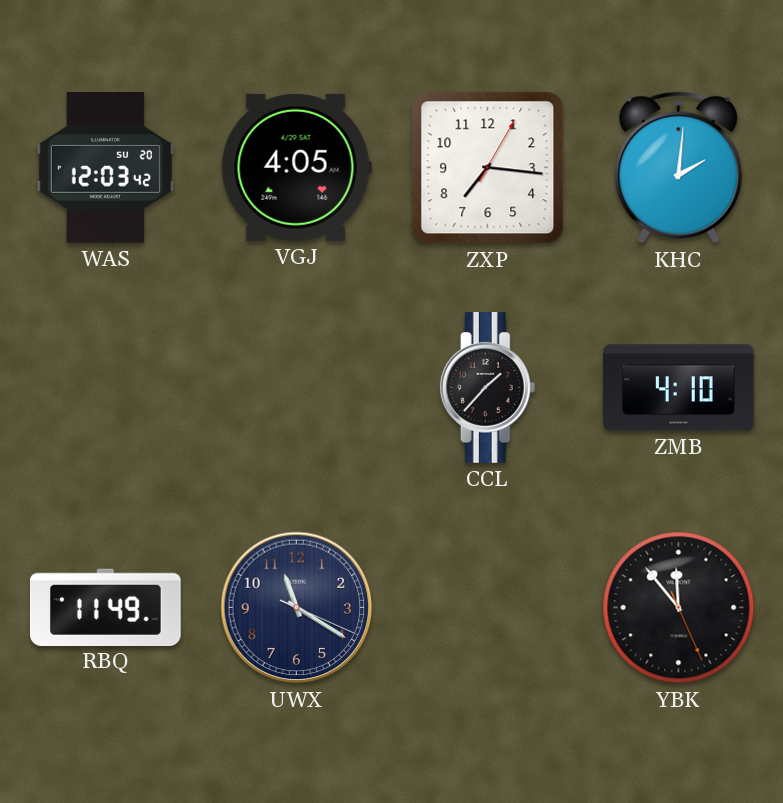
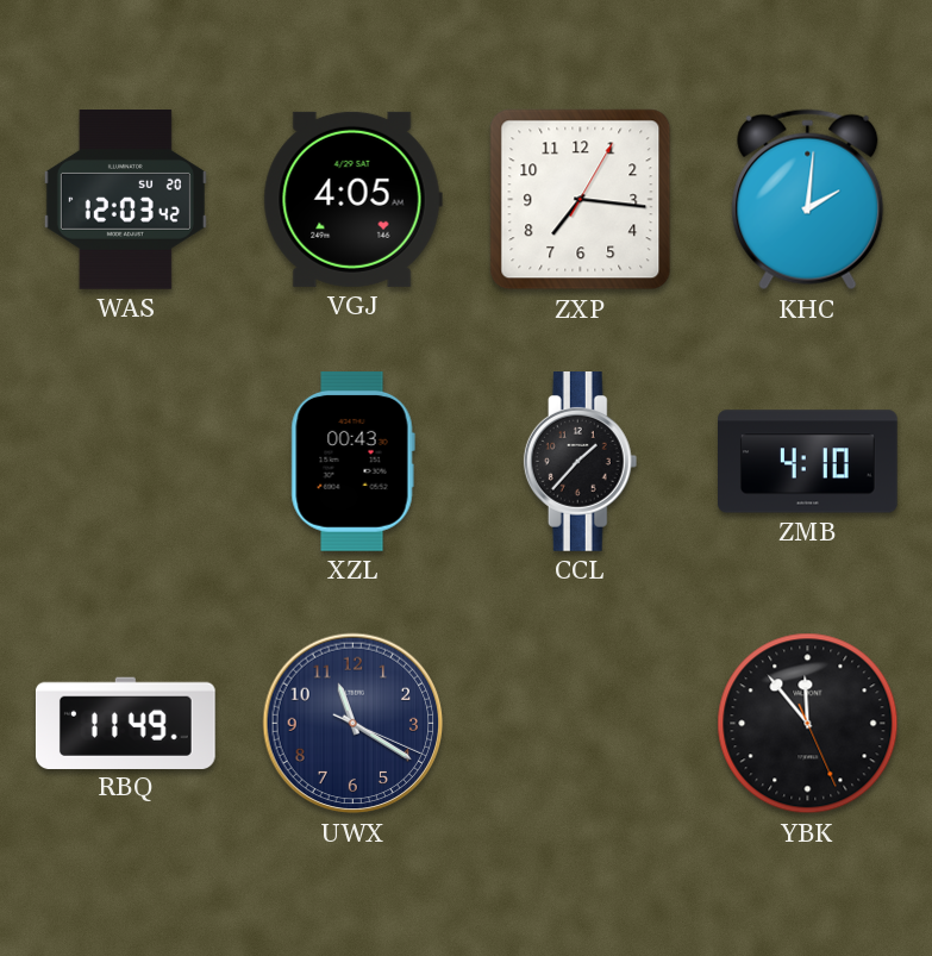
XZL: none -> 00:43
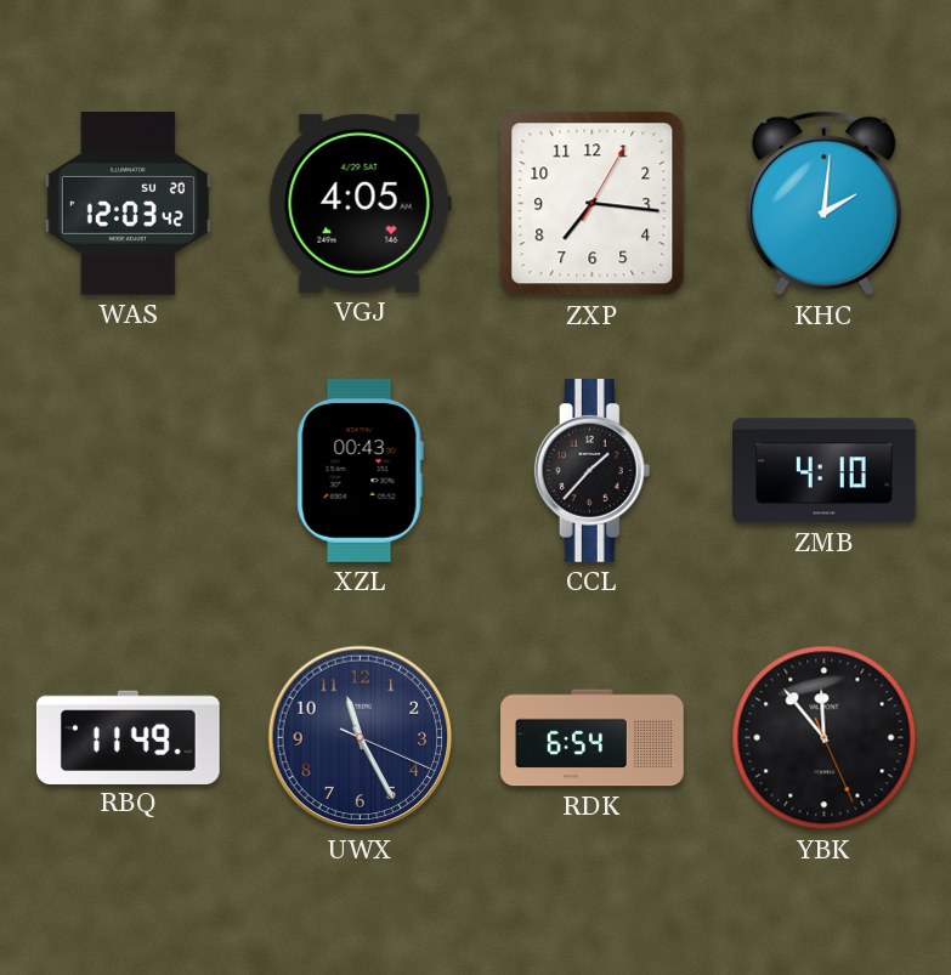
UWX: 11:20 -> 11:25
RDK: none -> 6:54
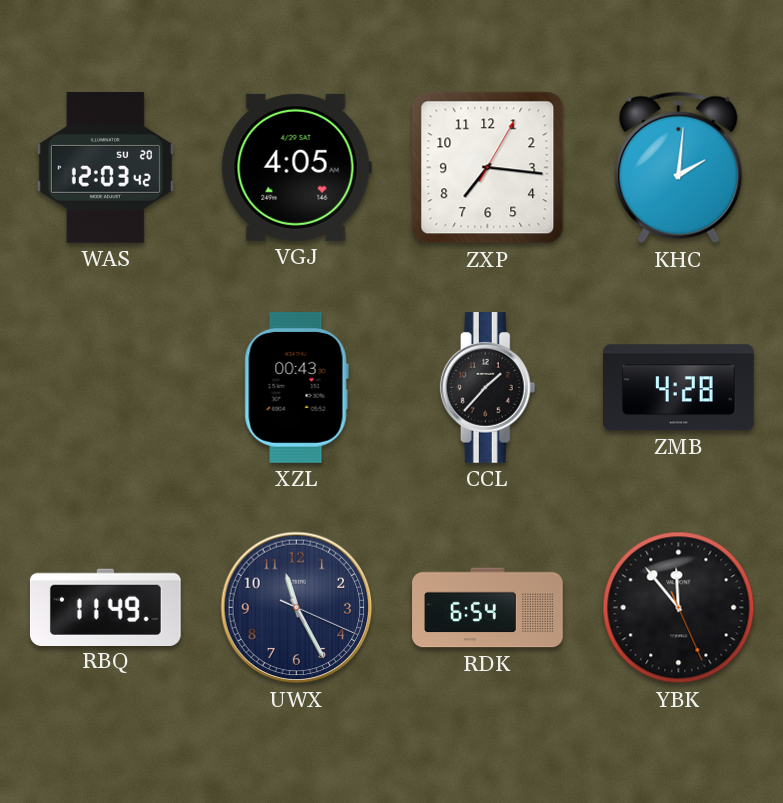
ZMB: 4:10 -> 4:28
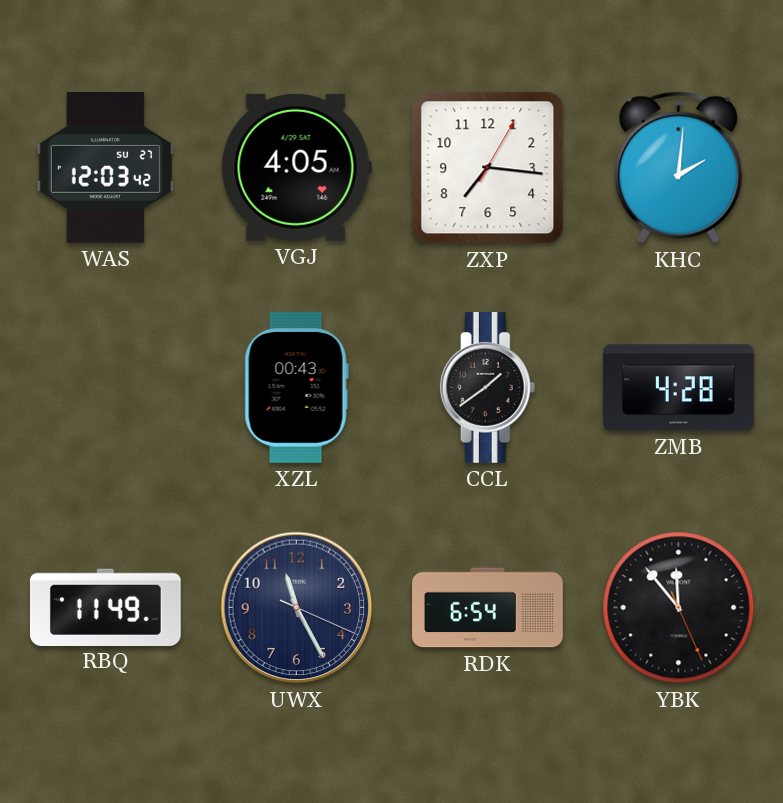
WAS date: SU 20 -> SU 27
CCL: 1:37 -> 1:39
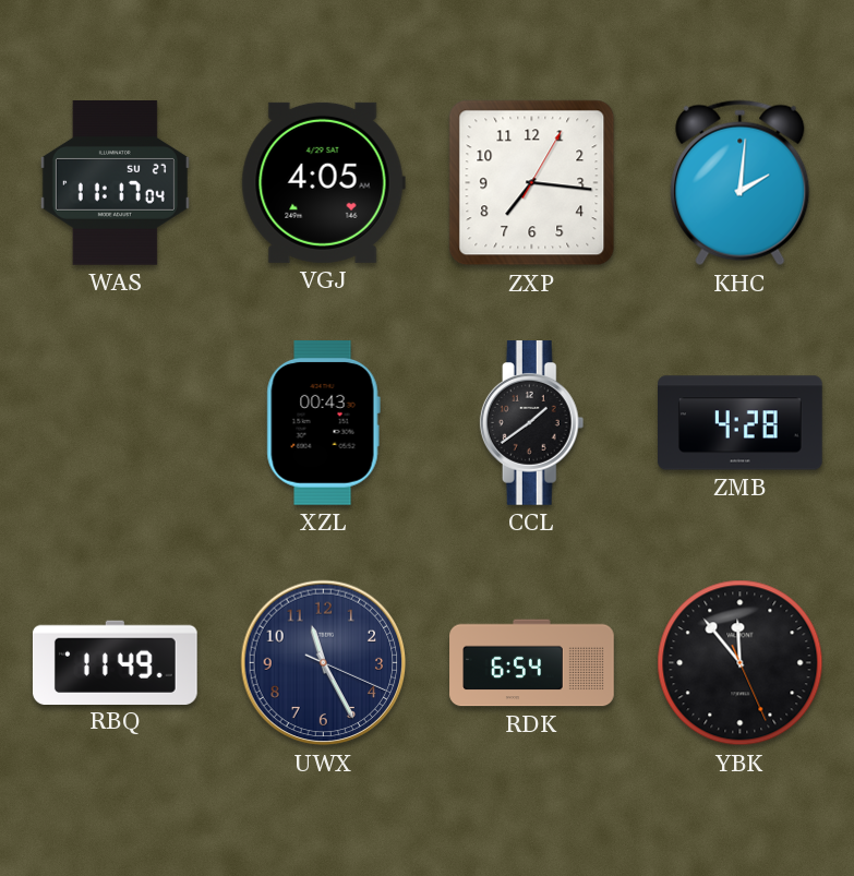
WAS: 12:03 -> 11:17
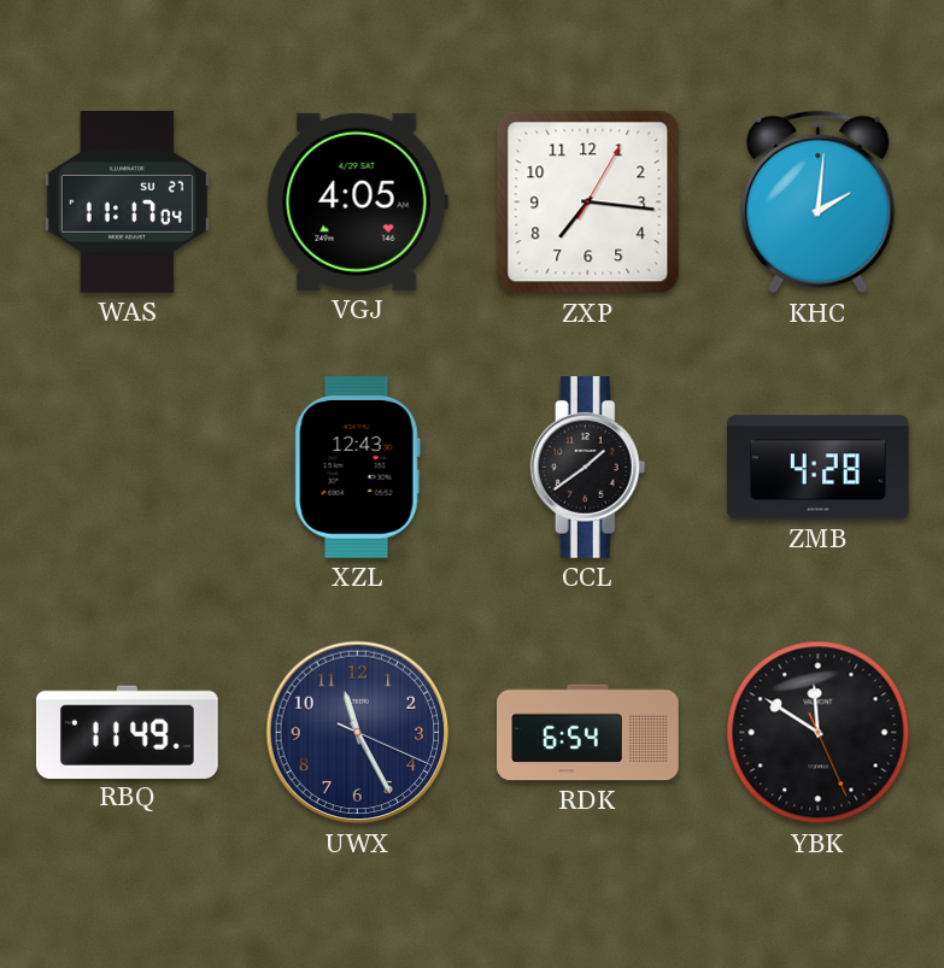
XZL: 00:43 -> 12:43
YBK: 11:53 -> 11:50
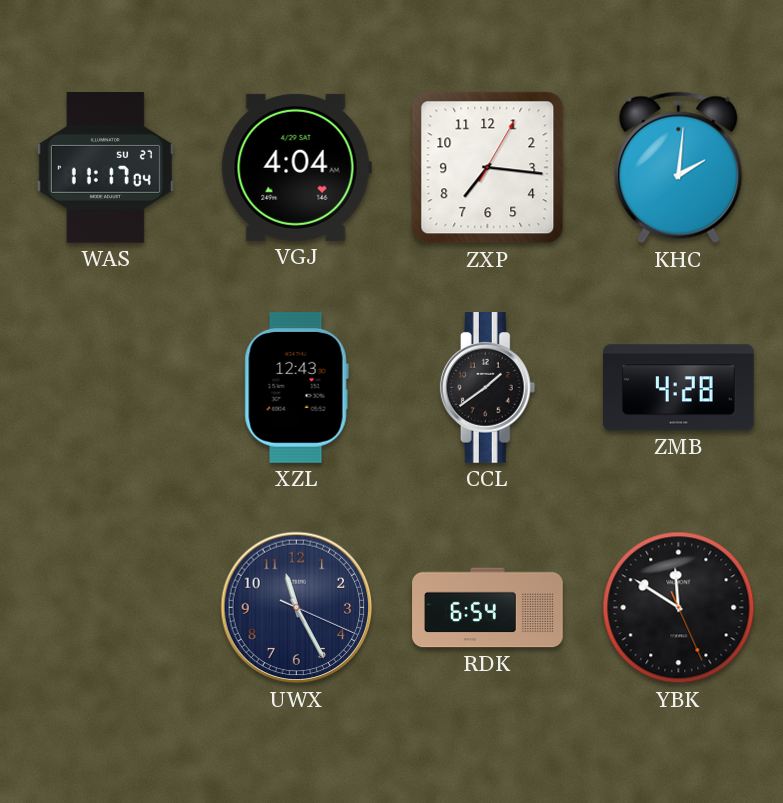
VGJ: 4:05 -> 4:04
RBQ: 11:49 -> none
